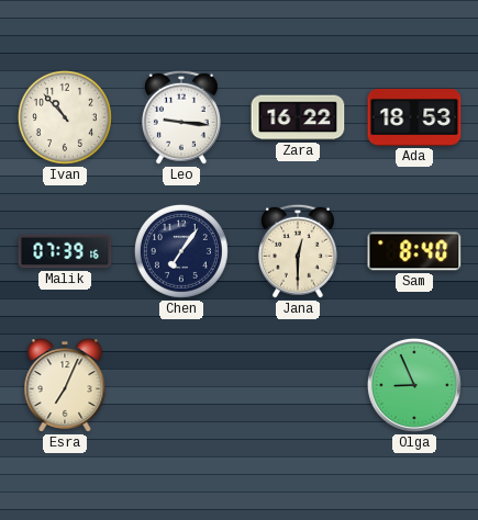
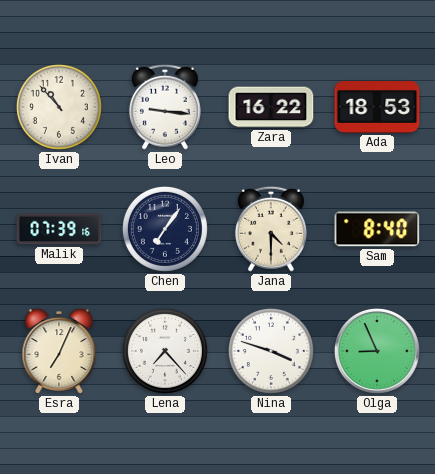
Jana: 12:30 -> 4:30
Lena: none -> 7:23
Nina: none -> 3:48
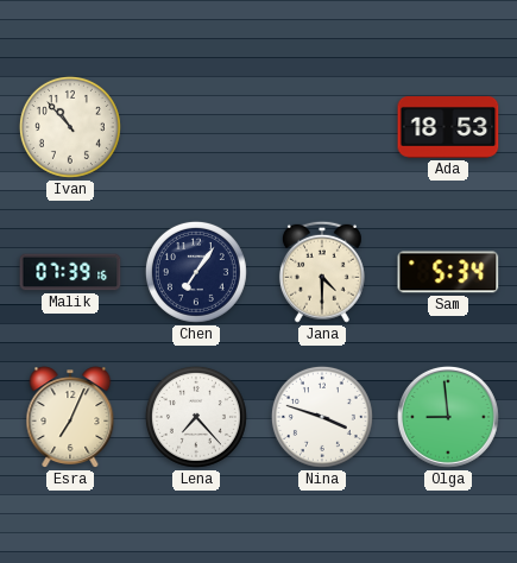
Leo: 9:16 -> none
Zara: 16:22 -> none
Sam: 8:40 -> 5:34
Olga: 8:56 -> 8:59
